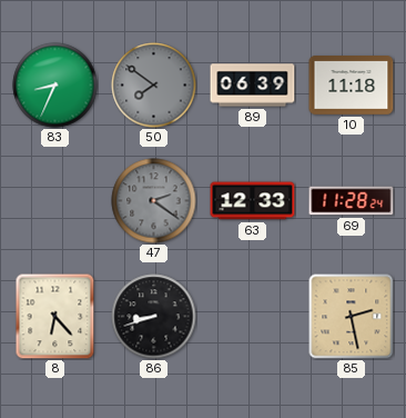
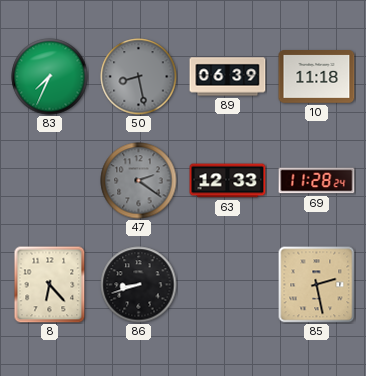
83: 8:34 -> 7:34
50: 7:51 -> 8:28
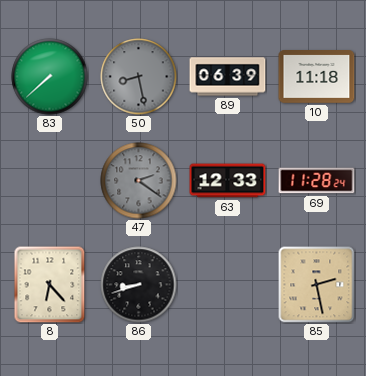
83: 7:34 -> 7:38
